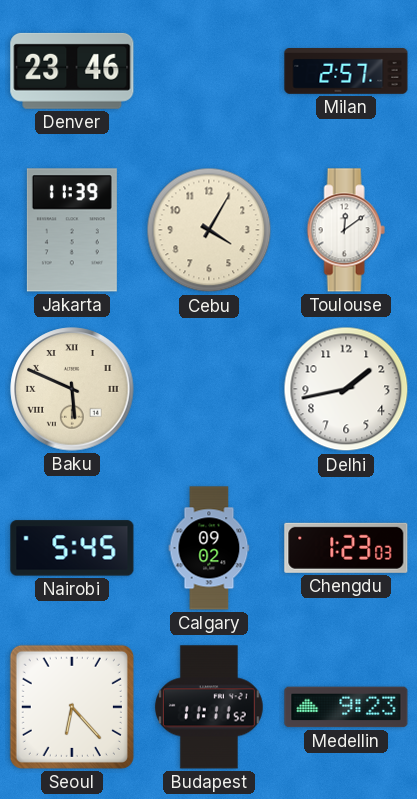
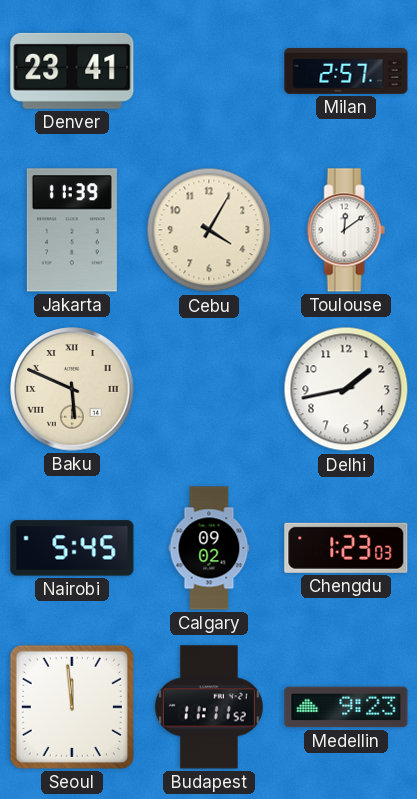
Denver: 23:46 -> 23:41
Seoul: 6:23 -> 11:59
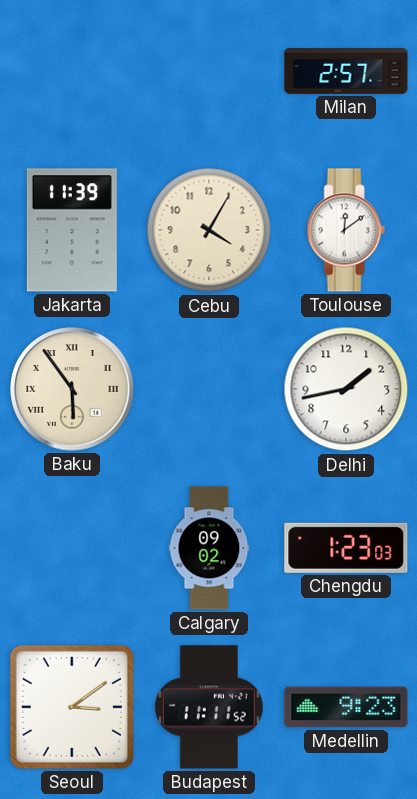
Denver: 23:41 -> none
Baku: 5:49 -> 5:54
Nairobi: 5:45 -> none
Seoul: 11:59 -> 3:09
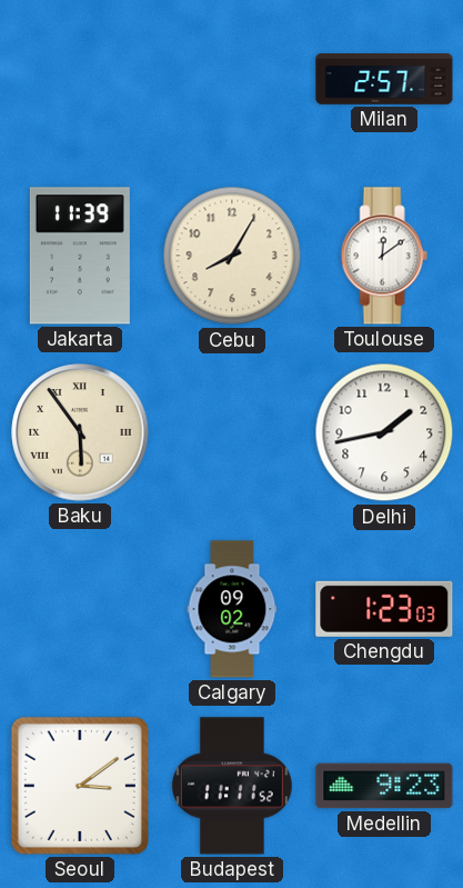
Cebu: 4:05 -> 8:05
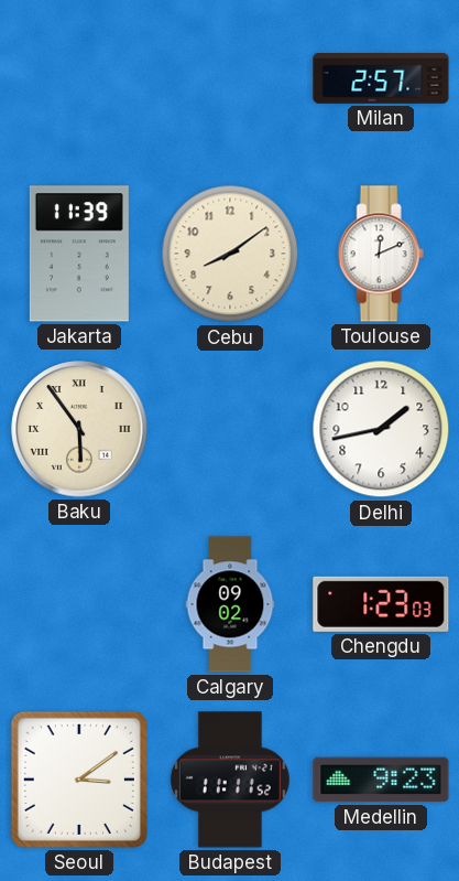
Cebu: 8:05 -> 8:09
Toulouse: 12:09 -> 12:11
